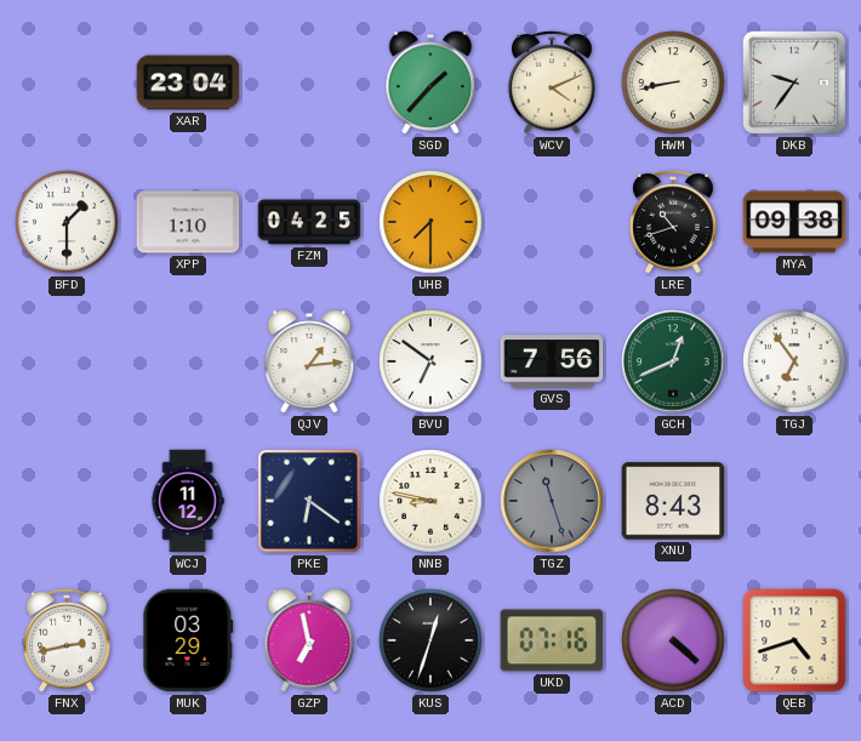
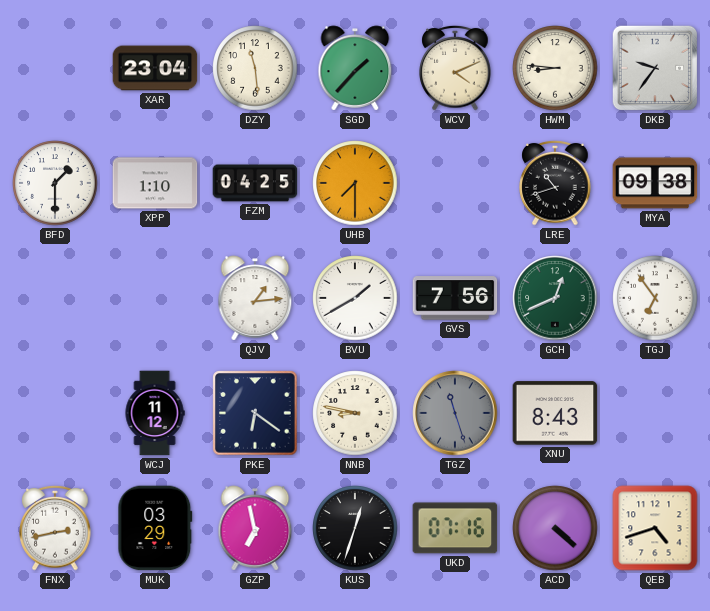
DZY: none -> 11:29
HWM: 8:43 -> 8:46
BVU: 6:51 -> 1:40
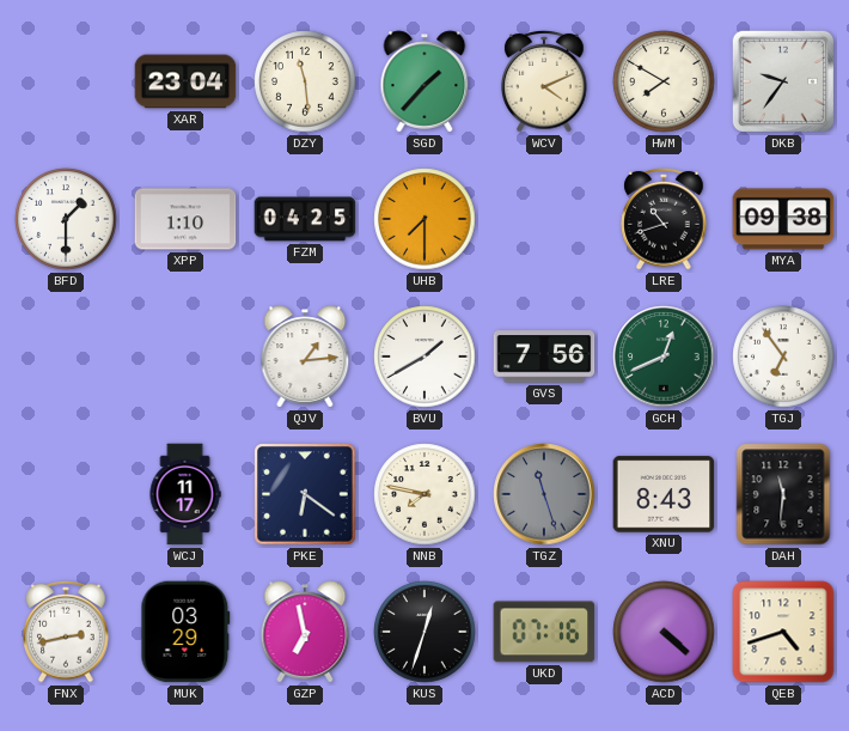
HWM: 8:46 -> 7:50
WCJ: 11:12 -> 11:17
NNB: 8:47 -> 7:47
DAH: none -> 11:31
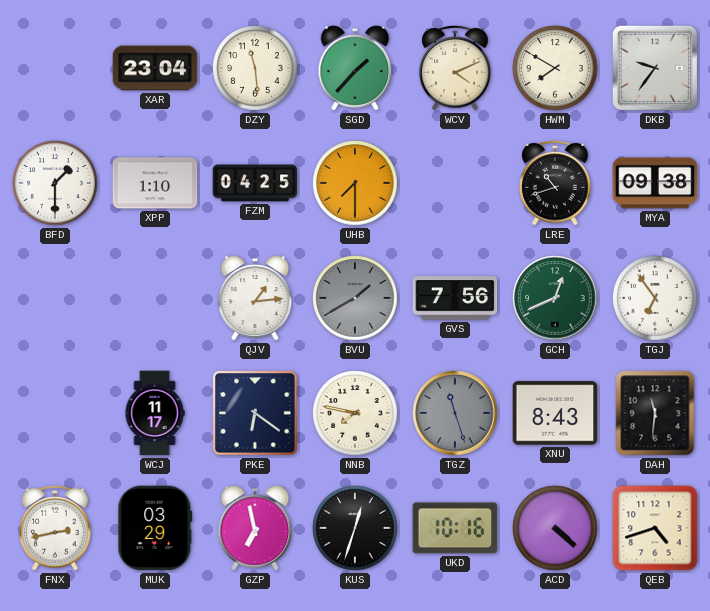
BVU dial: white -> grey
UKD: 07:16 -> 10:16
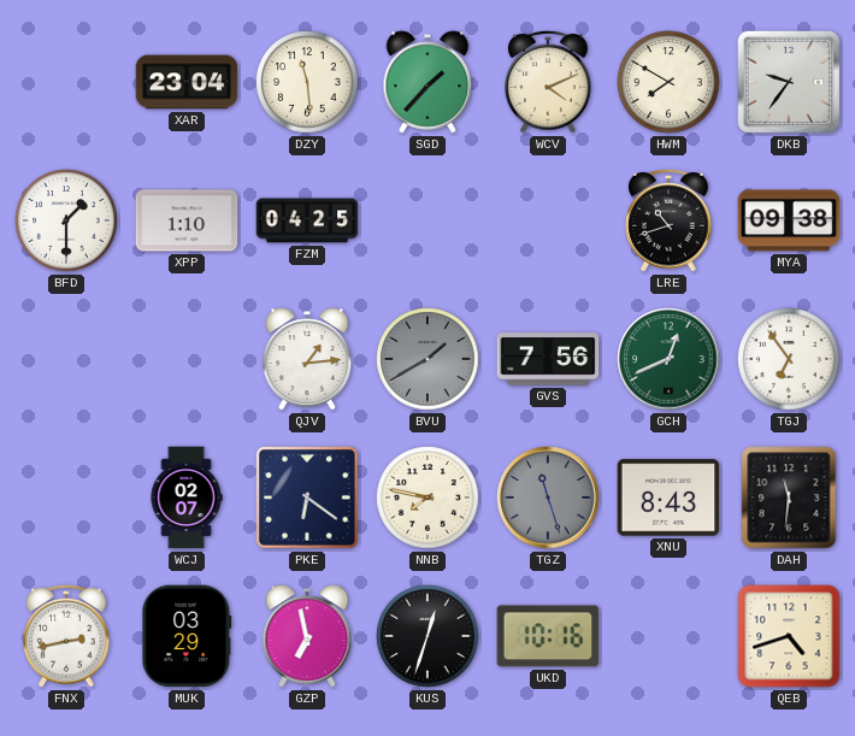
UHB: 7:30 -> none
WCJ: 11:17 -> 02:07
ACD: 4:22 -> none
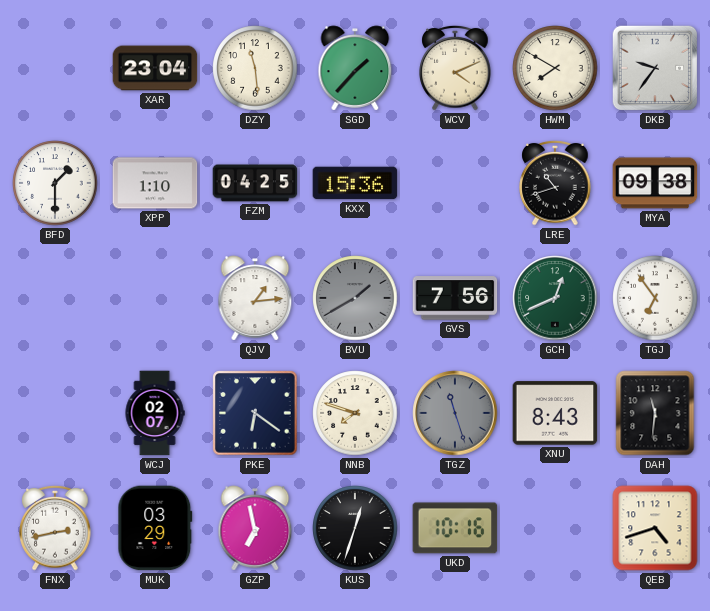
KXX: none -> 15:36
NNB: 7:47 -> 7:48
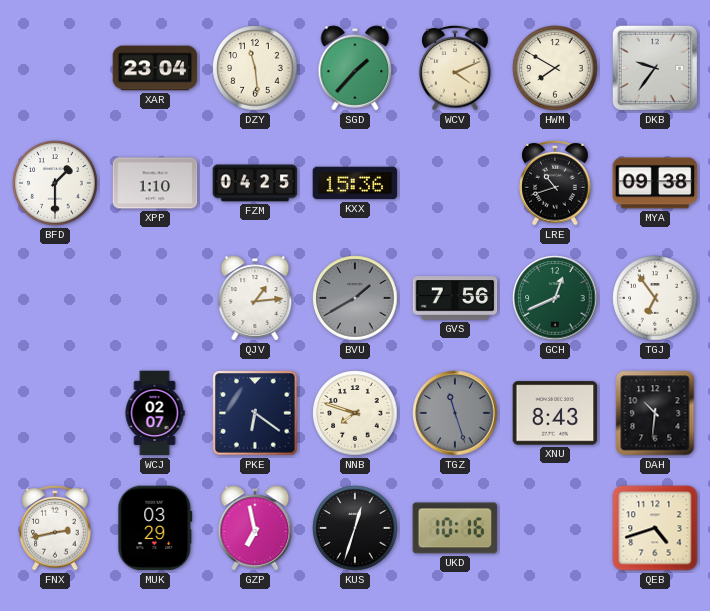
DAH: 11:31 -> 10:31
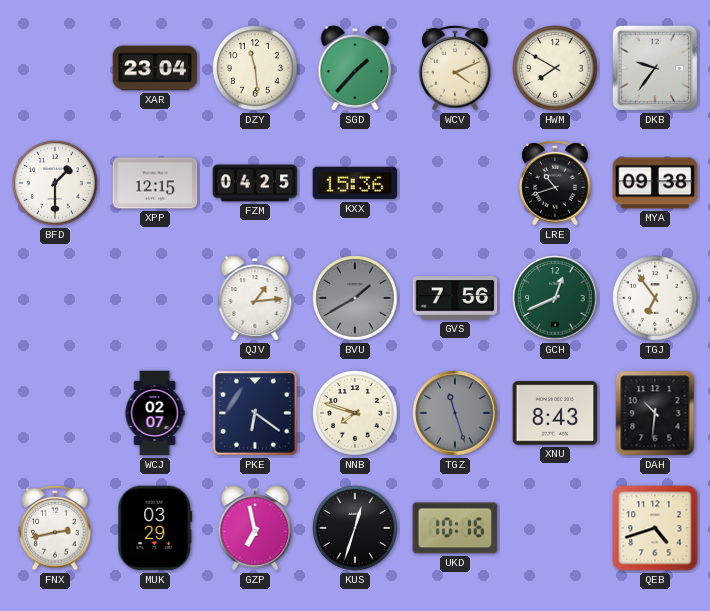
XPP: 1:10 -> 12:15
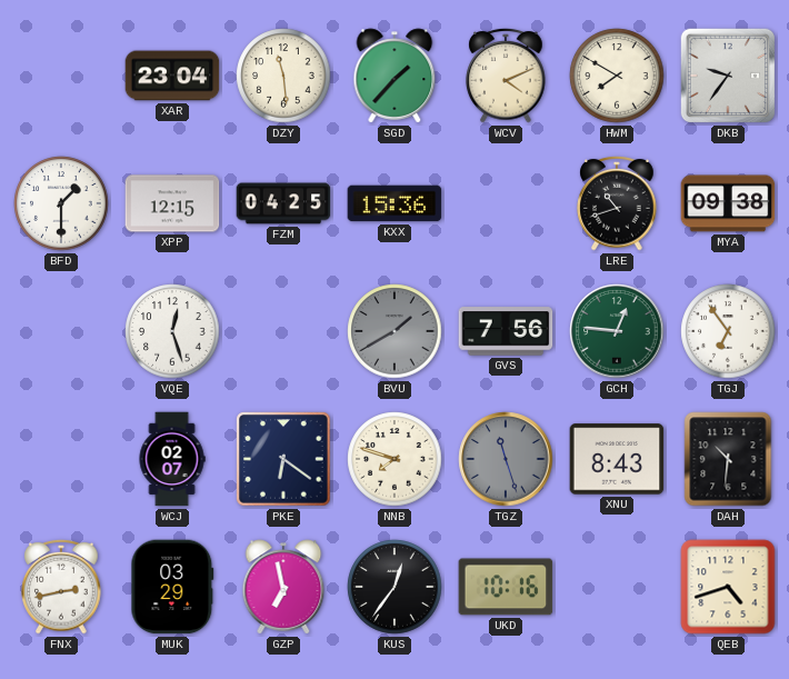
VQE: none -> 12:27
QJV: 1:14 -> none
GCH: 12:41 -> 12:46
KUS: 12:33 -> 12:36
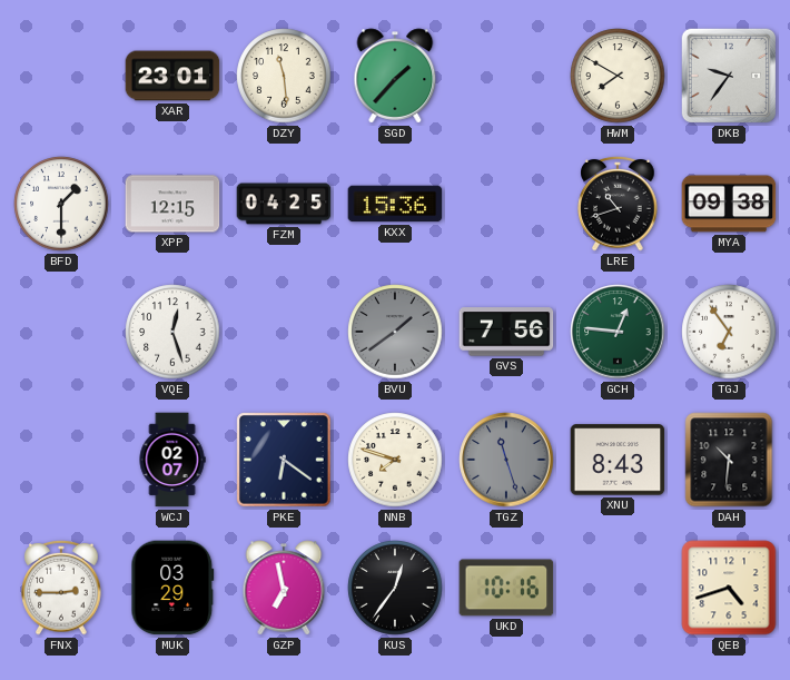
XAR: 23:04 -> 23:01
WCV: 4:11 -> none
BVU: 1:40 -> 1:39
FNX: 2:43 -> 2:45
